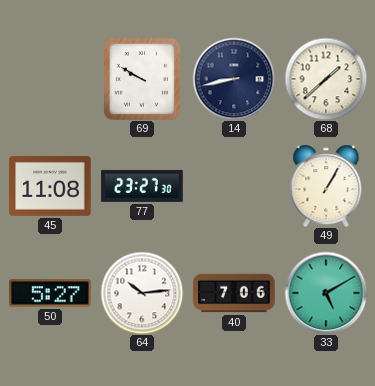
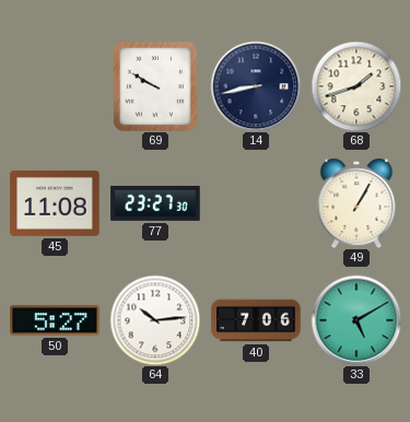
68: 1:38 -> 1:42
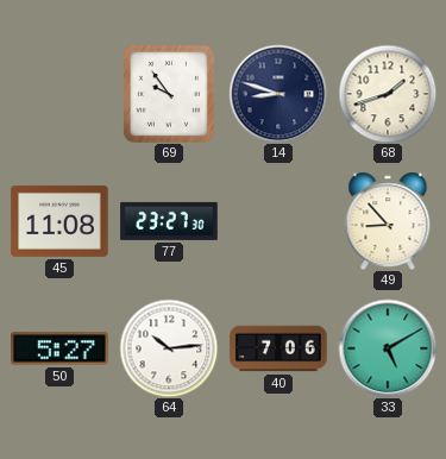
69: 9:50 -> 9:54
14: 8:43 -> 8:48
49: 1:05 -> 8:53
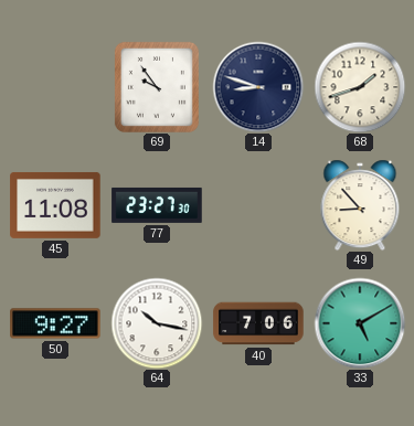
50: 5:27 -> 9:27
64: 10:14 -> 10:17
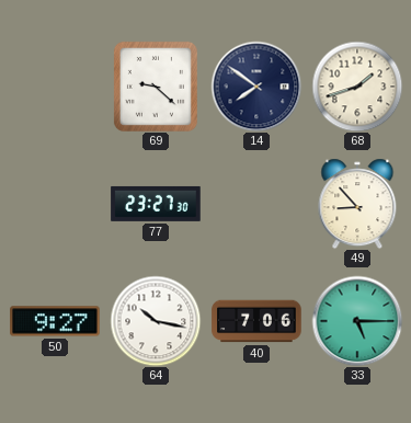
69: 9:54 -> 9:22
14: 8:48 -> 7:51
45: 11:08 -> none
33: 5:10 -> 5:15
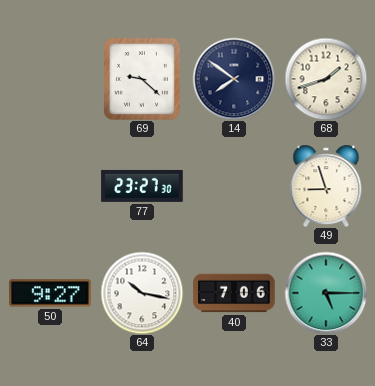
49: 8:53 -> 8:57
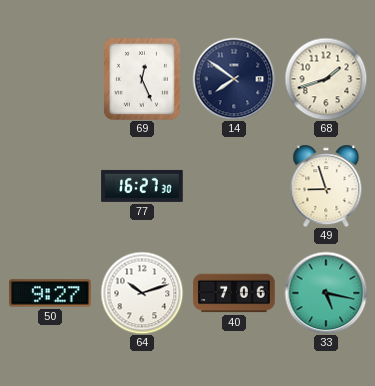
69: 9:22 -> 12:26
77: 23:27 -> 16:27
64: 10:17 -> 10:12
33: 5:15 -> 5:17
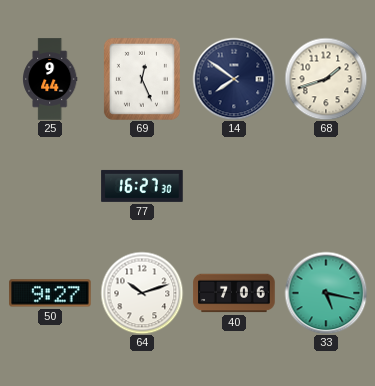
25: none -> 9:44
49: 8:57 -> none
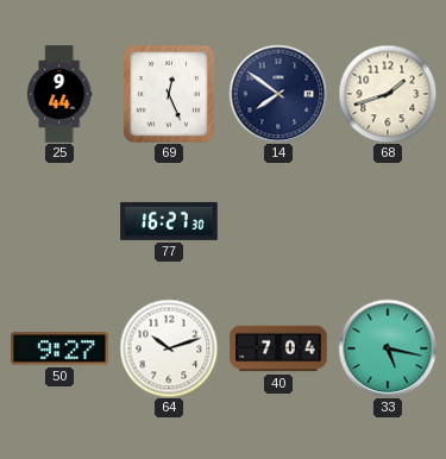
40: 7:06 -> 7:04
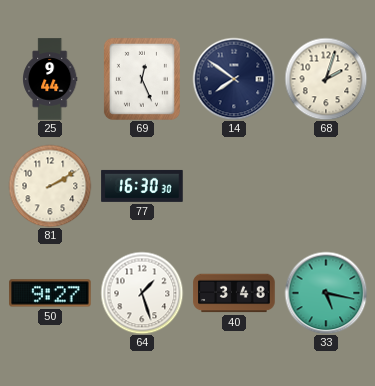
68: 1:42 -> 2:03
81: none -> 2:10
77: 16:27 -> 16:30
64: 10:12 -> 1:27
40: 7:04 -> 3:48
